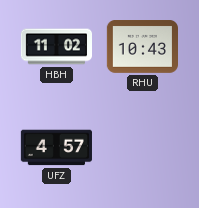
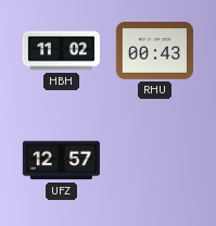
RHU: 10:43 -> 00:43
UFZ: 4:57 -> 12:57
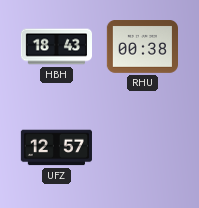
HBH: 11:02 -> 18:43
RHU: 00:43 -> 00:38
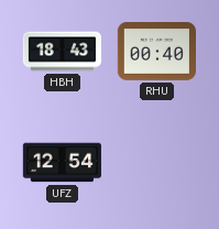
RHU: 00:38 -> 00:40
UFZ: 12:57 -> 12:54
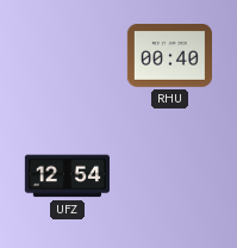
HBH: 18:43 -> none
